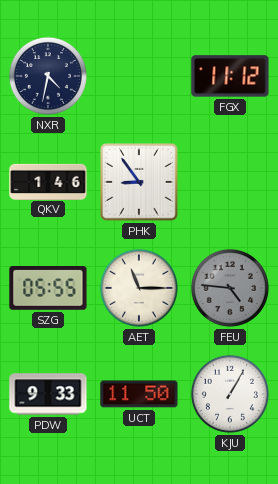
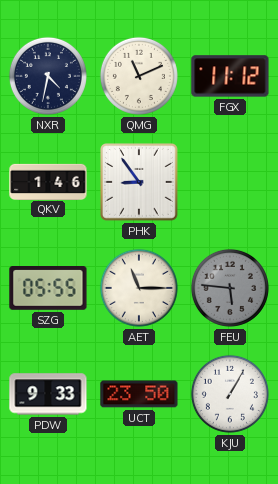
QMG: none -> 11:11
FEU: 4:46 -> 5:46
UCT: 11:50 -> 23:50
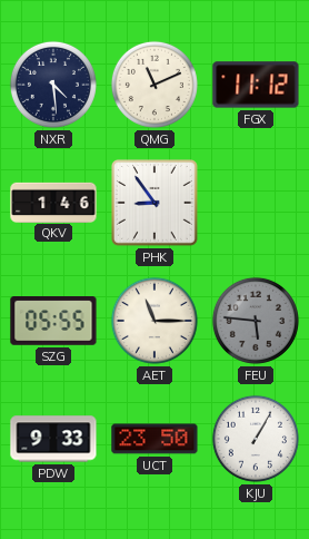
NXR: 4:32 -> 4:29
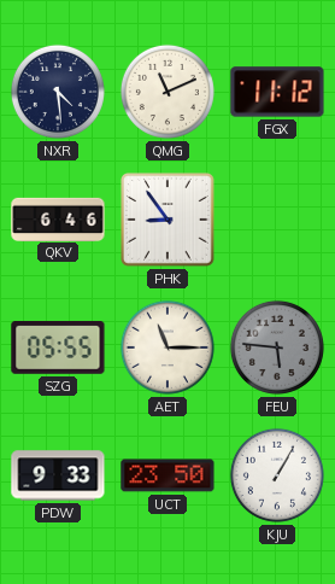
QKV: 1:46 -> 6:46
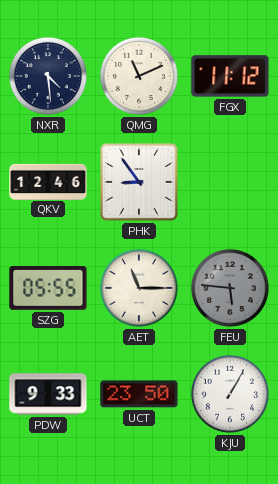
QKV: 6:46 -> 12:46
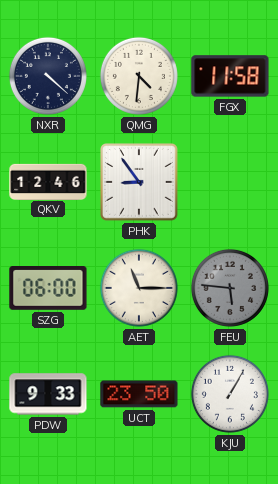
NXR: 4:29 -> 4:22
QMG: 11:11 -> 4:31
FGX: 11:12 -> 11:58
SZG: 05:55 -> 06:00
